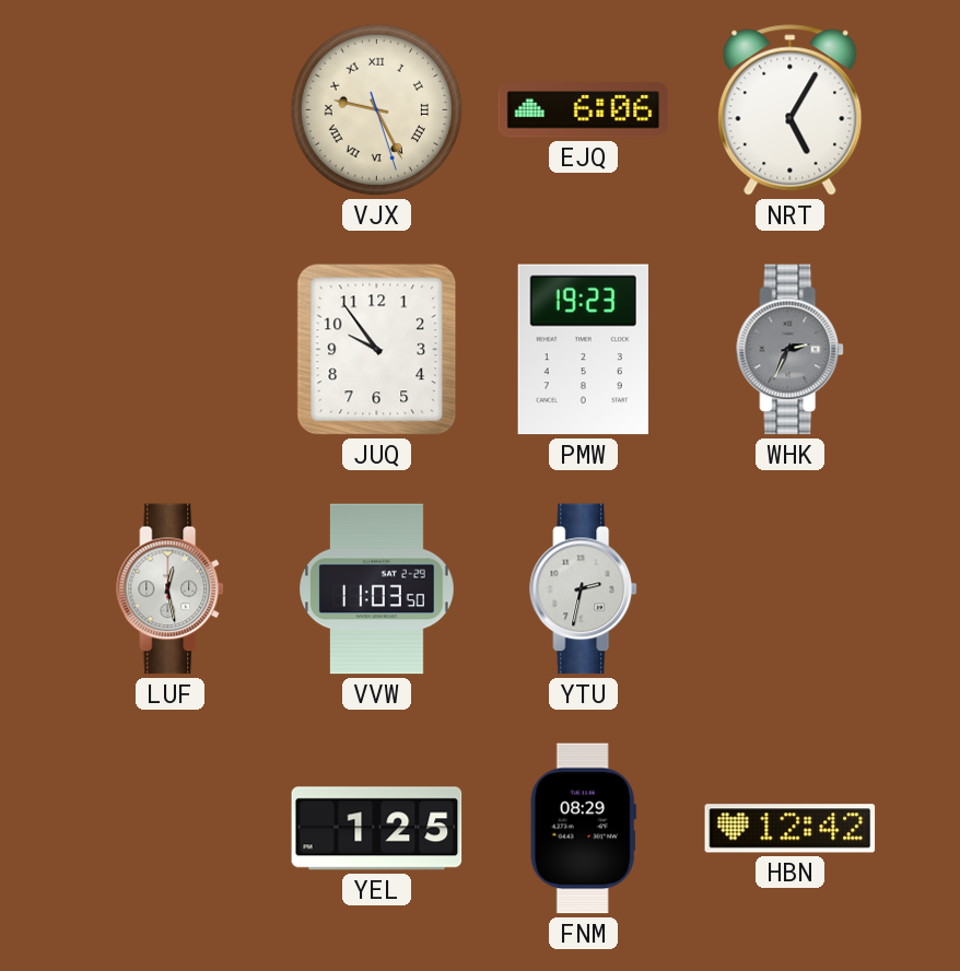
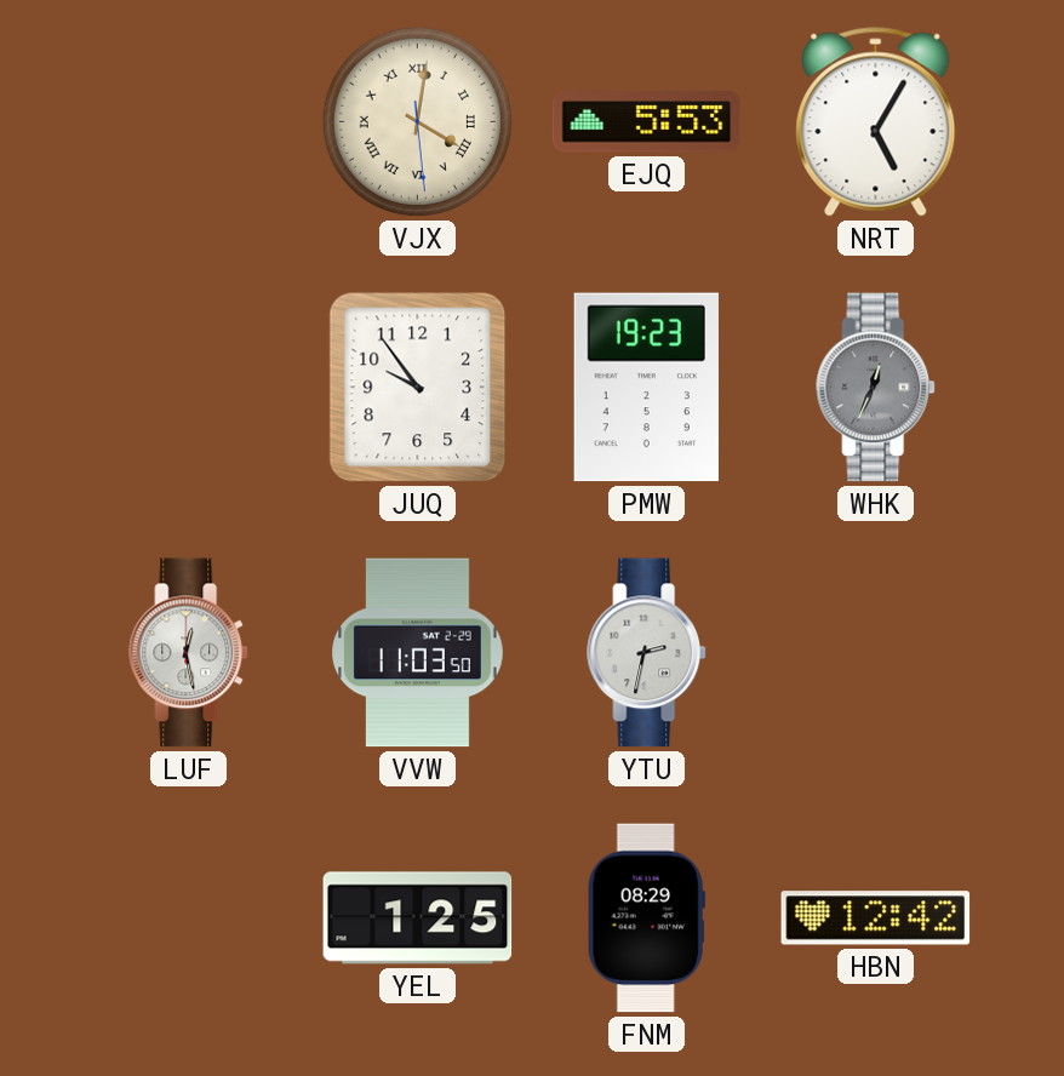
VJX: 9:25 -> 4:01
EJQ: 6:06 -> 5:53
WHK: 2:34 -> 12:34
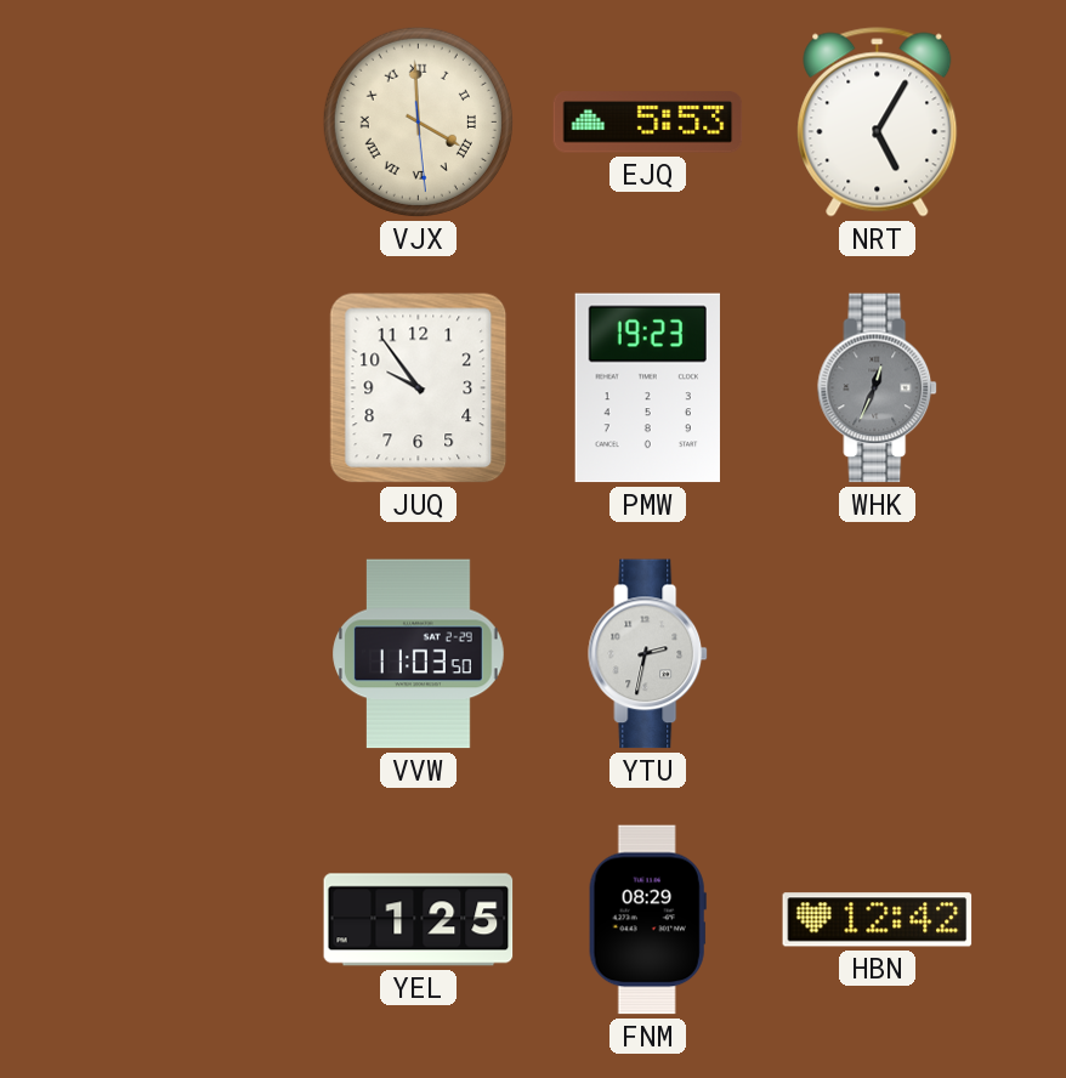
VJX: 4:01 -> 3:59
LUF: 12:28 -> none
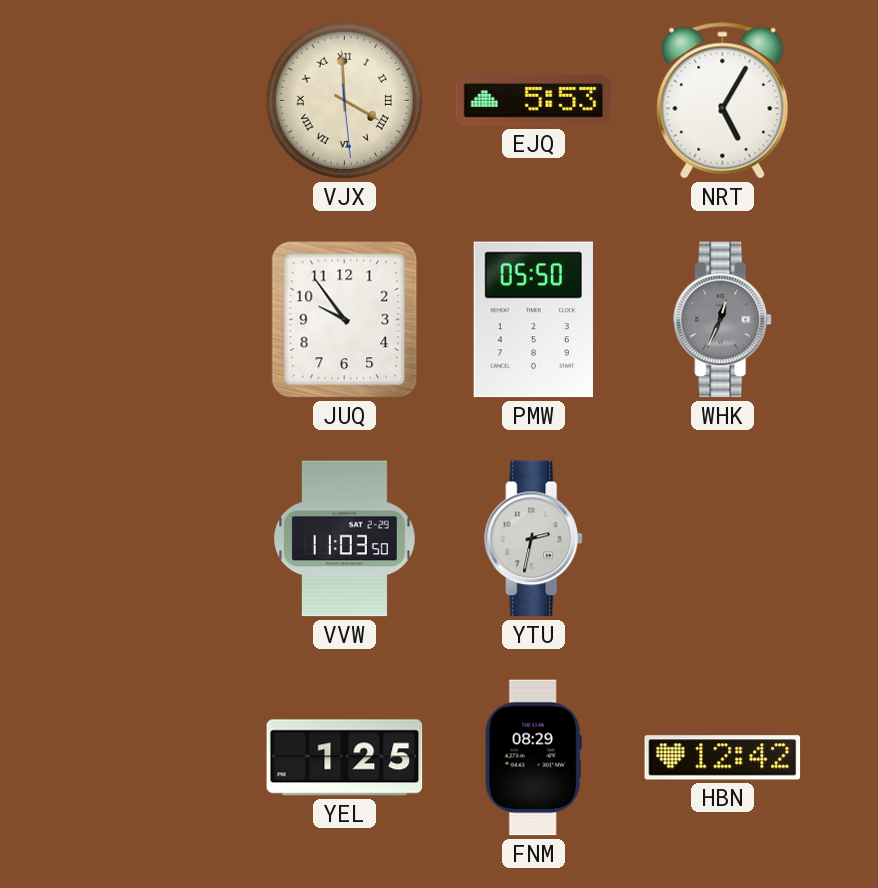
PMW: 19:23 -> 05:50
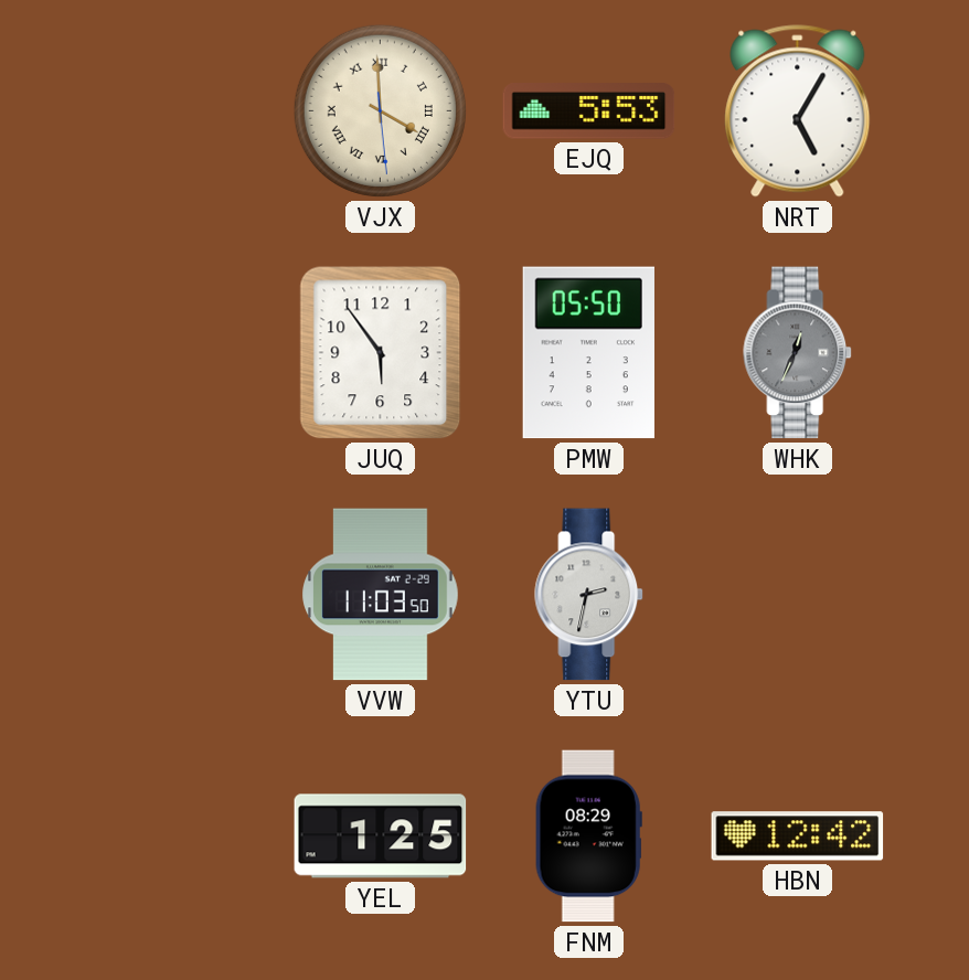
JUQ: 9:54 -> 5:54
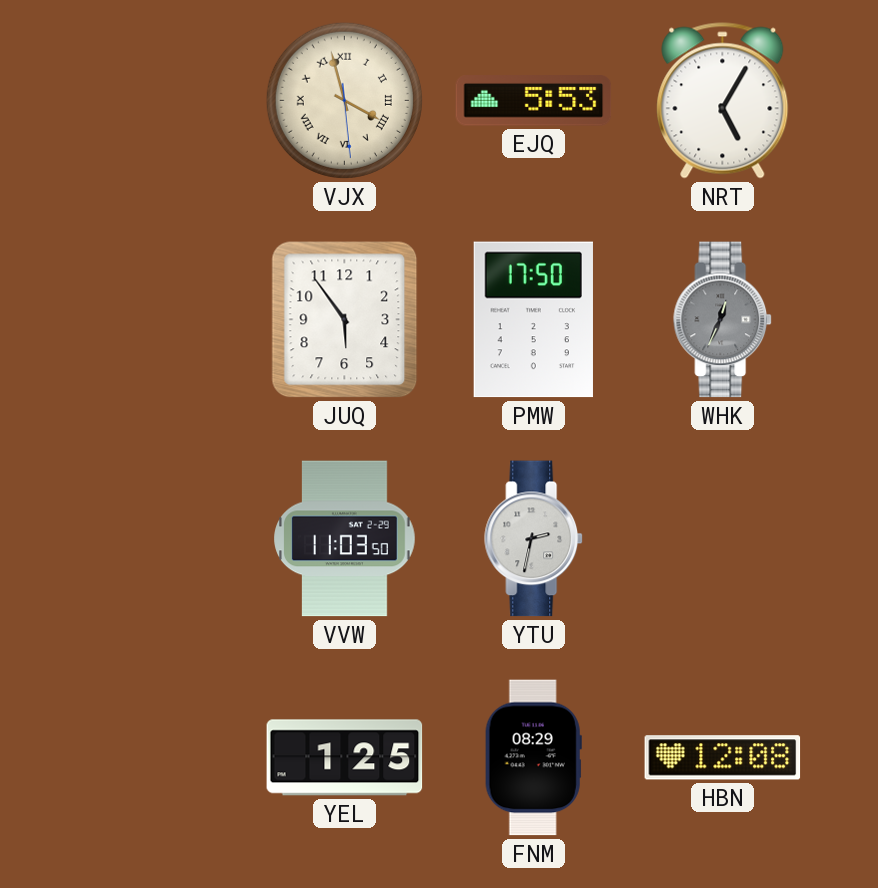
VJX: 3:59 -> 3:57
PMW: 05:50 -> 17:50
HBN: 12:42 -> 12:08
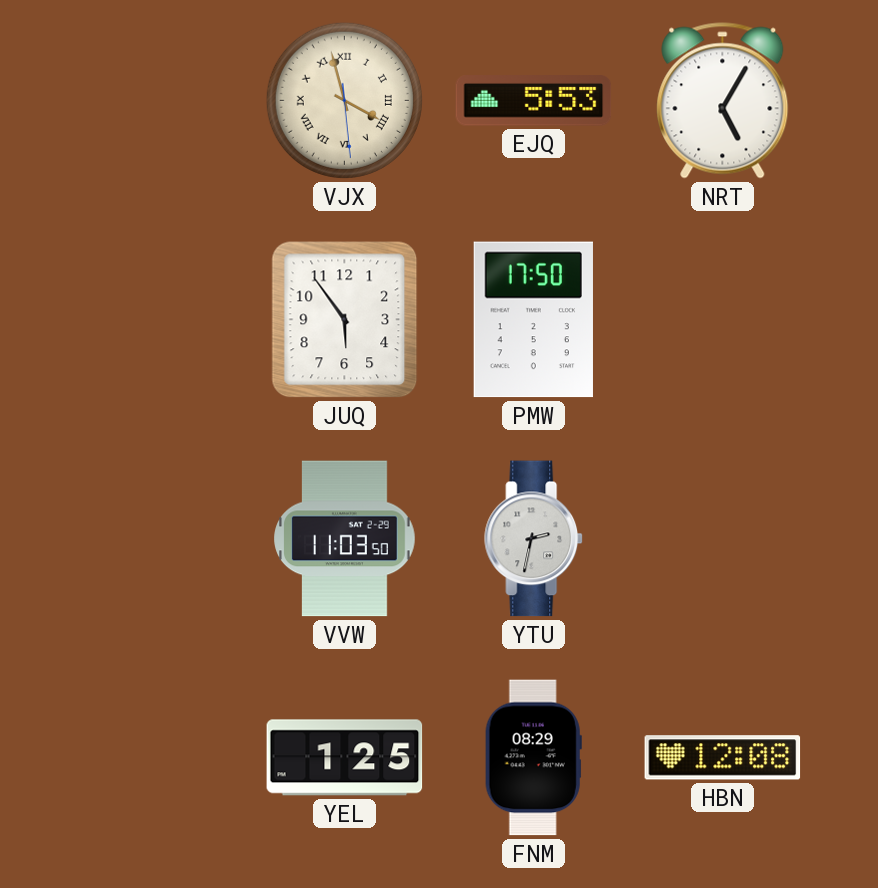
WHK: 12:34 -> none
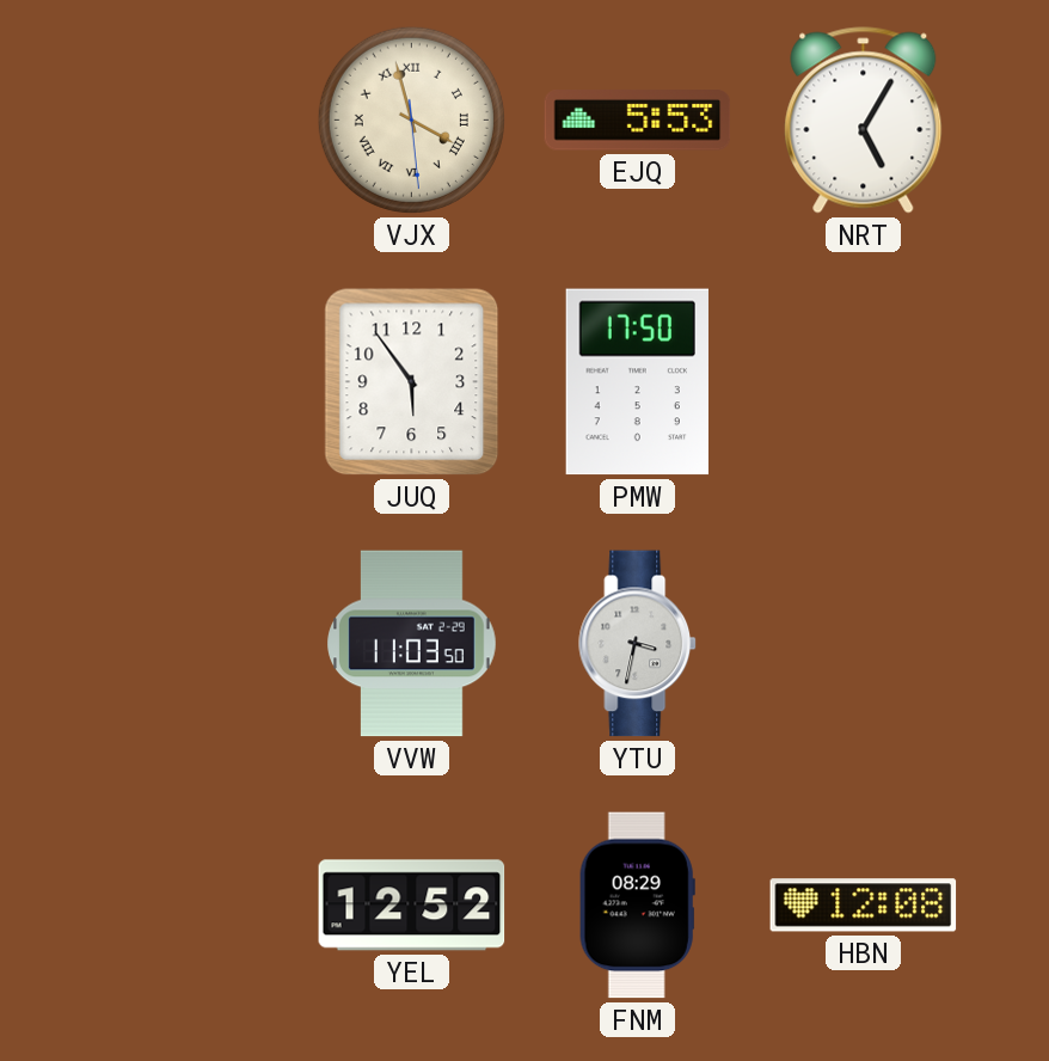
YTU: 2:32 -> 3:32
YEL: 1:25 -> 12:52
